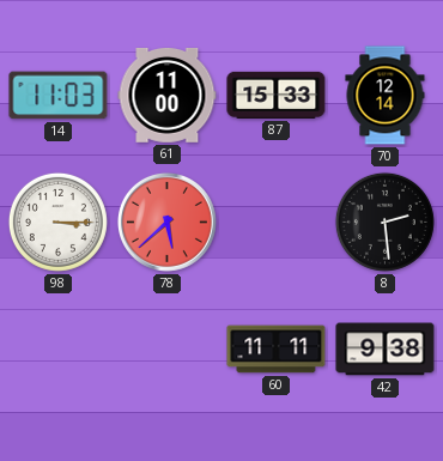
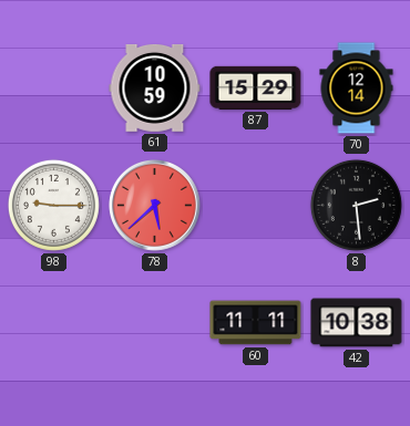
14: 11:03 -> none
61: 11:00 -> 10:59
87: 15:33 -> 15:29
98: 3:15 -> 9:15
42: 9:38 -> 10:38
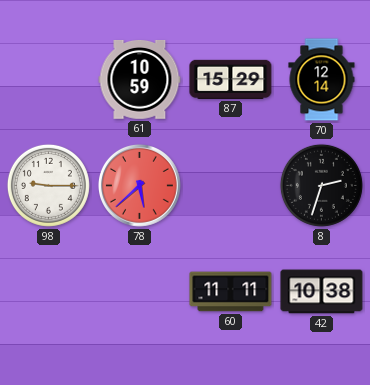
8: 2:29 -> 2:33
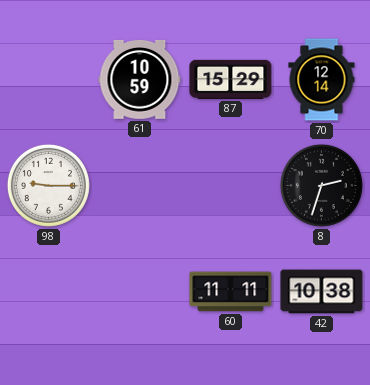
78: 5:38 -> none
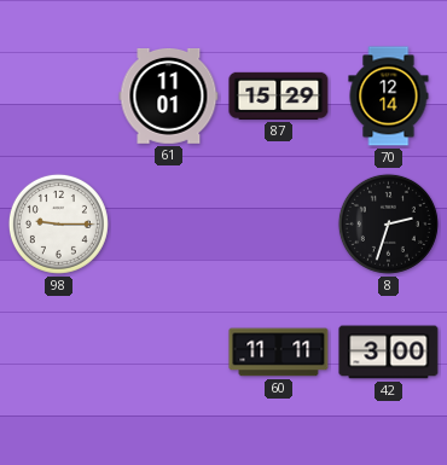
61: 10:59 -> 11:01
42: 10:38 -> 3:00
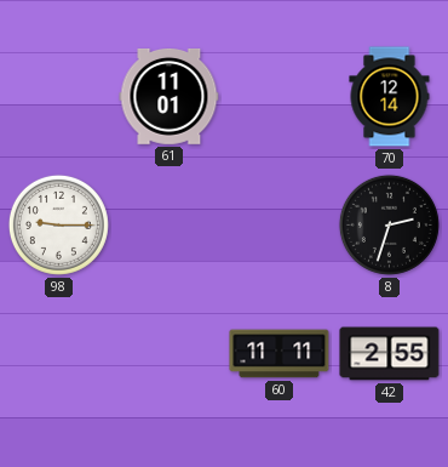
87: 15:29 -> none
42: 3:00 -> 2:55
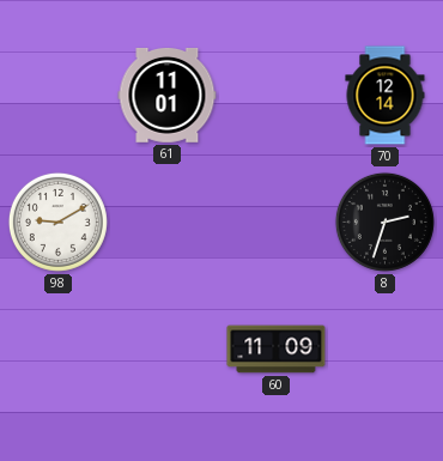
98: 9:15 -> 9:10
60: 11:11 -> 11:09
42: 2:55 -> none
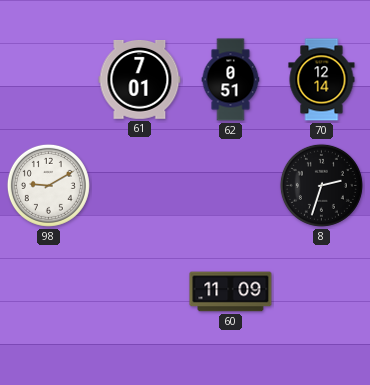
61: 11:01 -> 7:01
62: none -> 0:51
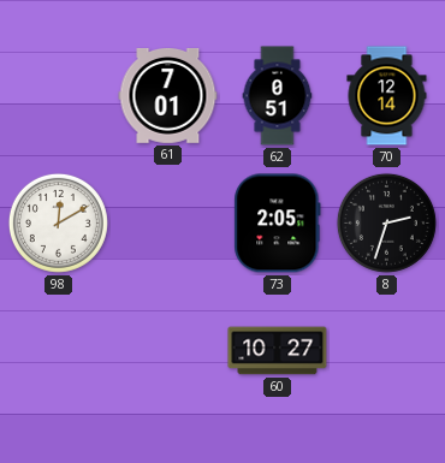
98: 9:10 -> 12:10
73: none -> 2:05
60: 11:09 -> 10:27
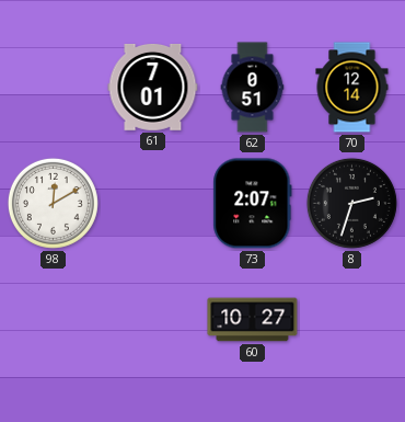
73: 2:05 -> 2:07
